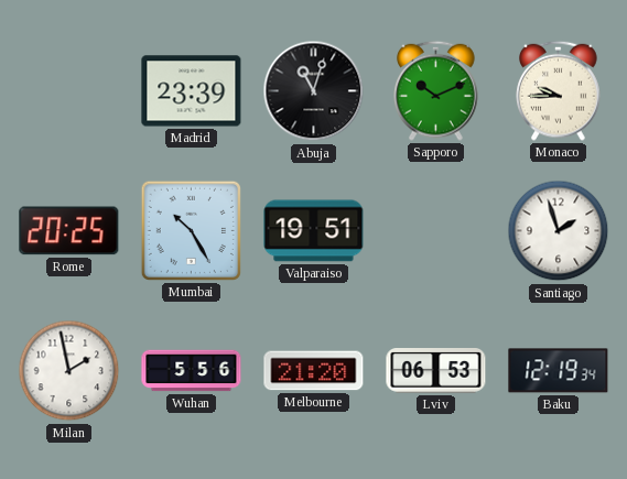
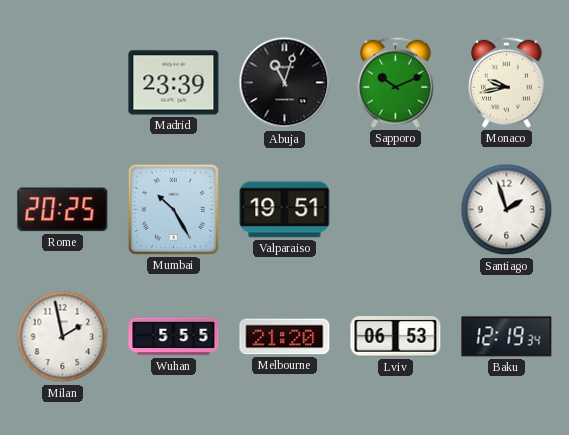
Monaco: 9:45 -> 9:43
Wuhan: 5:56 -> 5:55
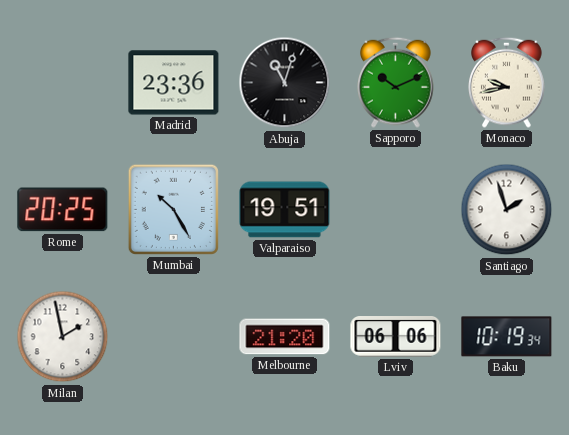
Madrid: 23:39 -> 23:36
Wuhan: 5:55 -> none
Lviv: 06:53 -> 06:06
Baku: 12:19 -> 10:19
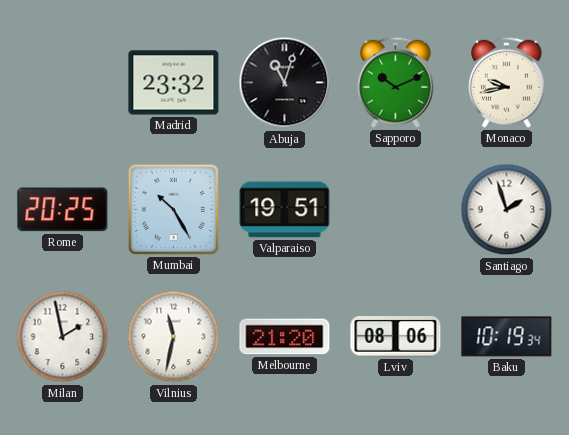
Madrid: 23:36 -> 23:32
Vilnius: none -> 11:32
Lviv: 06:06 -> 08:06
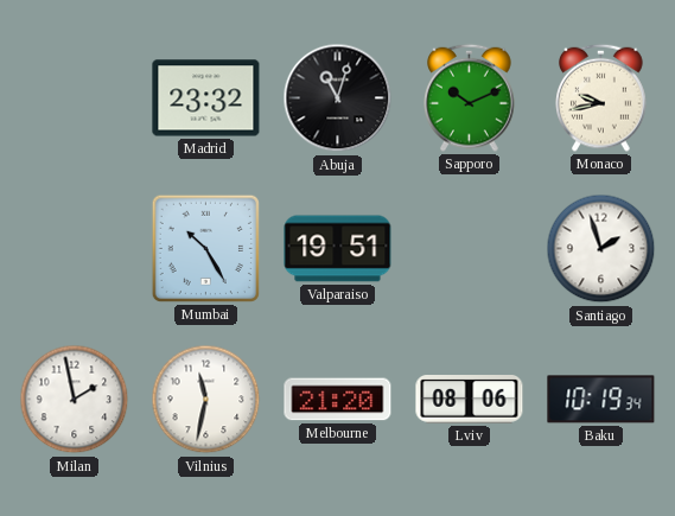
Rome: 20:25 -> none
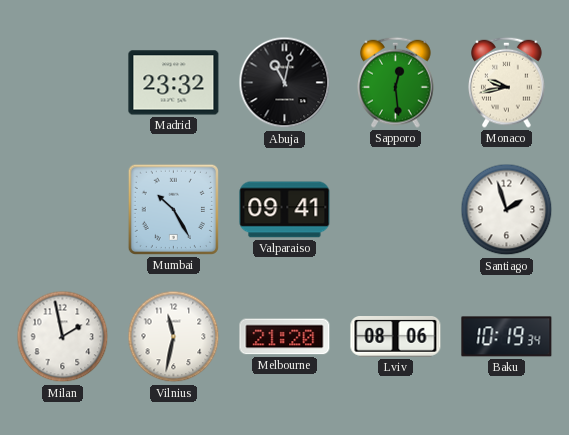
Abuja: 11:03 -> 11:02
Sapporo: 10:11 -> 12:29
Valparaiso: 19:51 -> 09:41
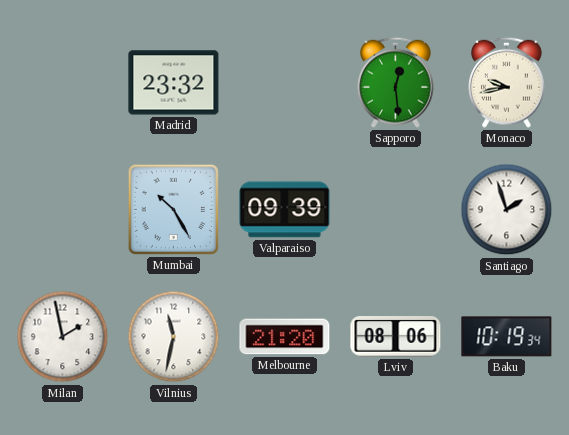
Abuja: 11:02 -> none
Valparaiso: 09:41 -> 09:39
